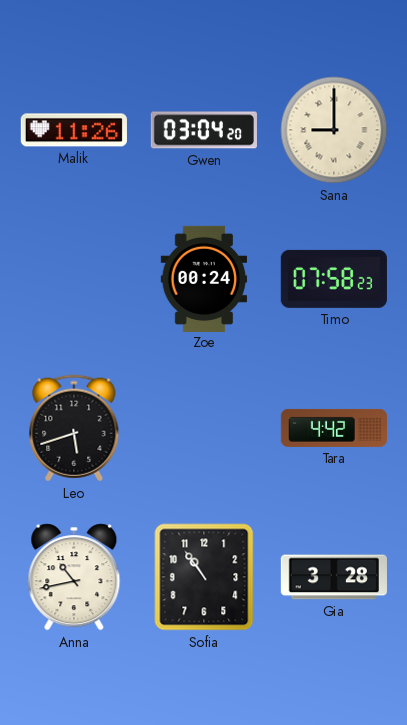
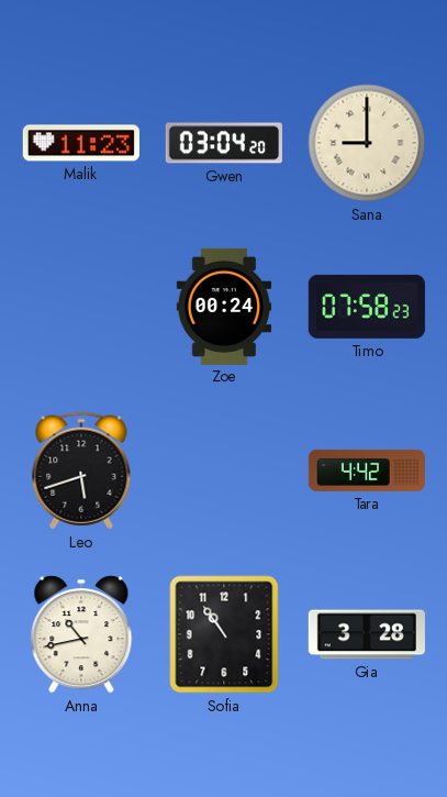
Malik: 11:26 -> 11:23
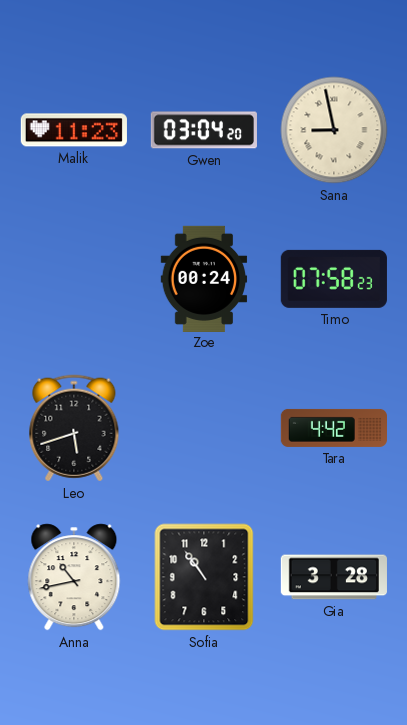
Sana: 9:00 -> 8:58
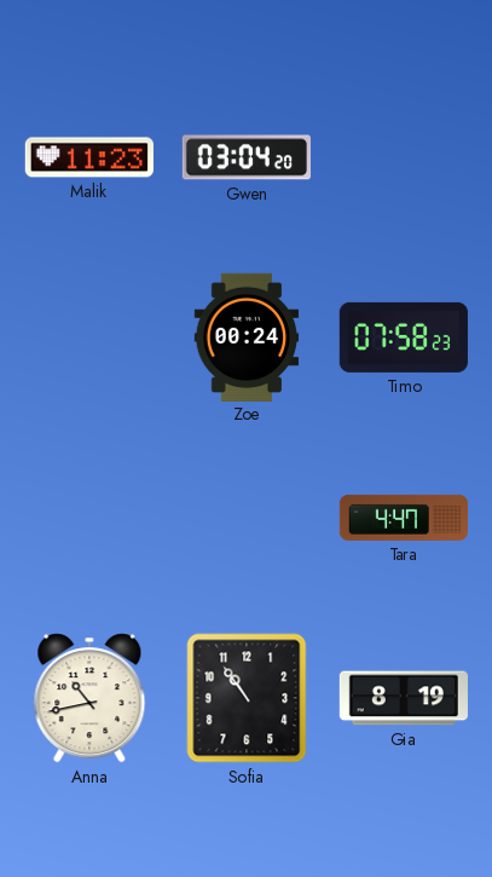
Sana: 8:58 -> none
Leo: 5:42 -> none
Tara: 4:42 -> 4:47
Gia: 3:28 -> 8:19
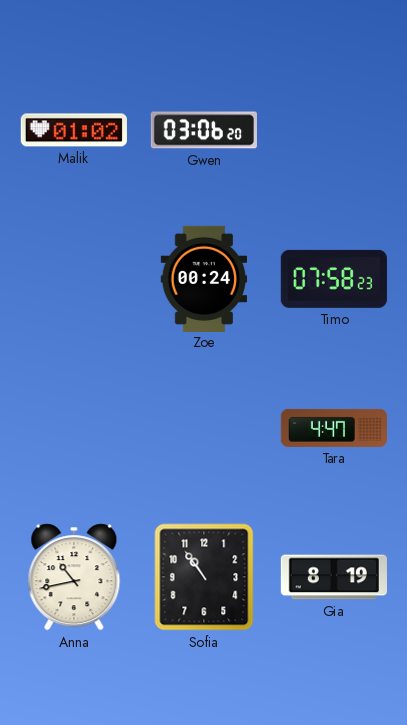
Malik: 11:23 -> 01:02
Gwen: 03:04 -> 03:06
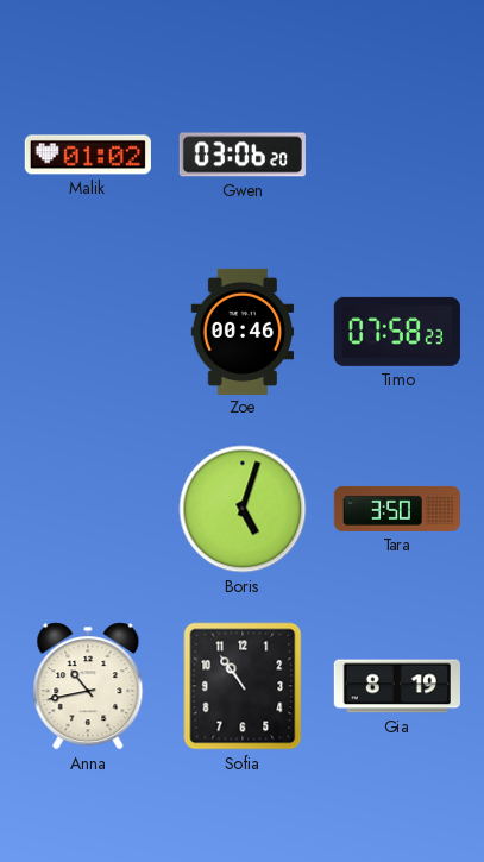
Zoe: 00:24 -> 00:46
Boris: none -> 5:03
Tara: 4:47 -> 3:50
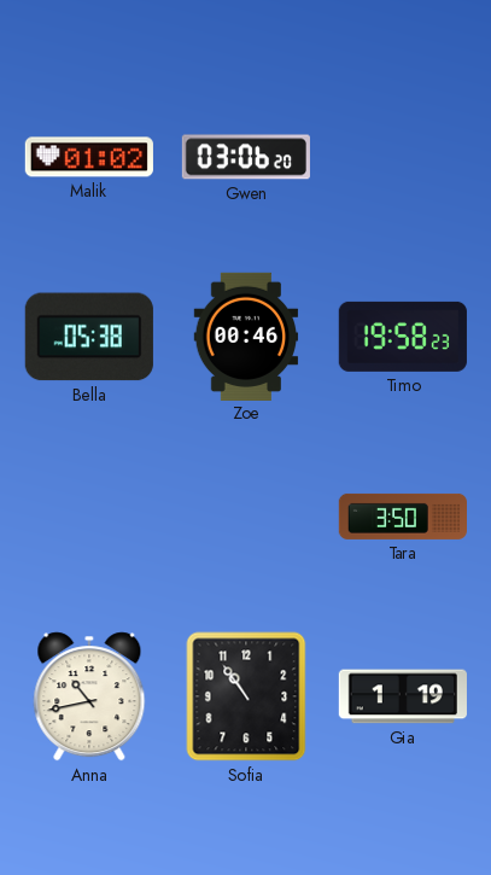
Bella: none -> 05:38
Timo: 07:58 -> 19:58
Boris: 5:03 -> none
Gia: 8:19 -> 1:19
